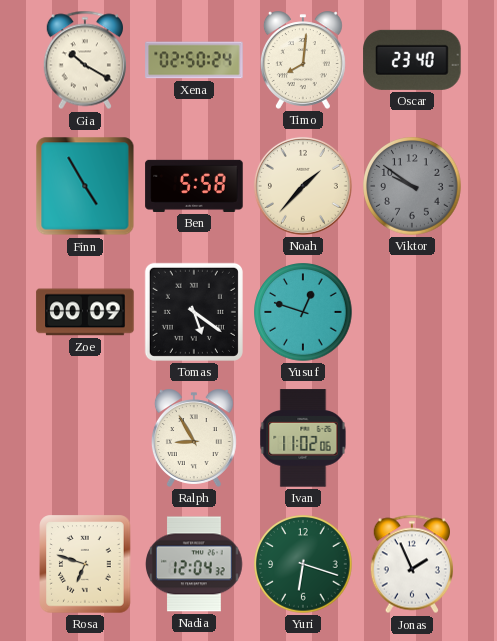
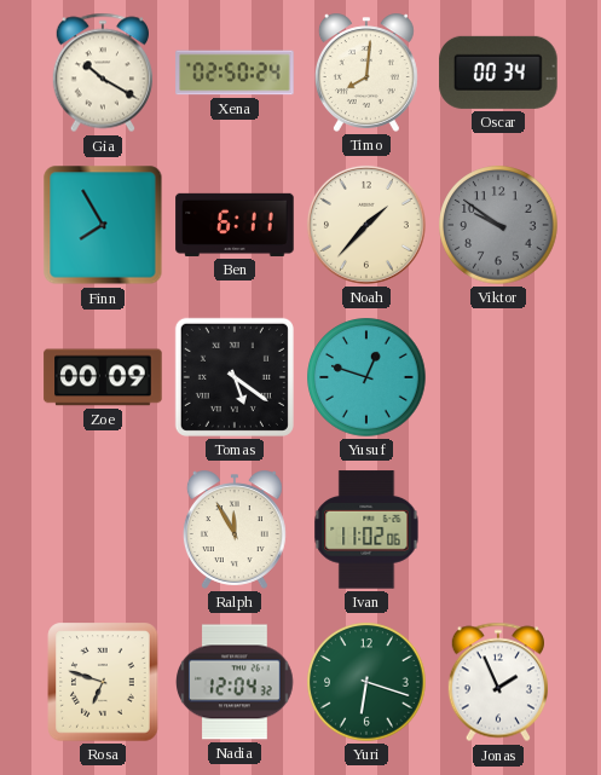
Oscar: 23:40 -> 00:34
Finn: 4:55 -> 7:55
Ben: 5:58 -> 6:11
Ralph: 8:55 -> 11:55
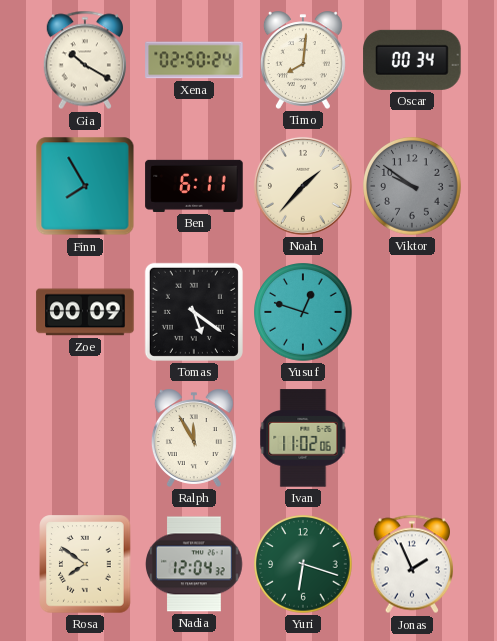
Rosa: 6:48 -> 7:51
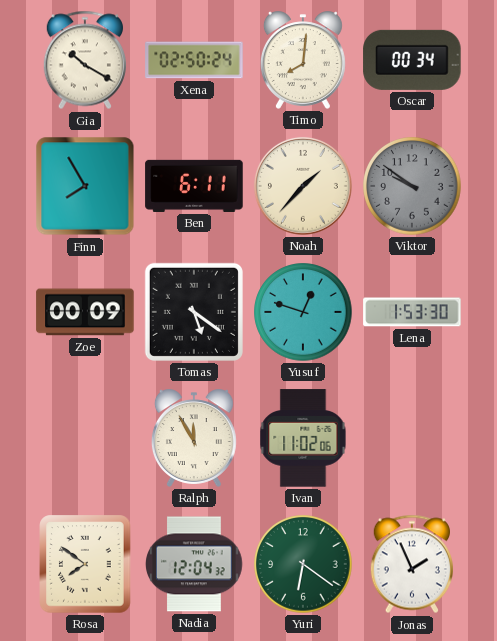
Lena: none -> 1:53
Yuri: 6:18 -> 6:21
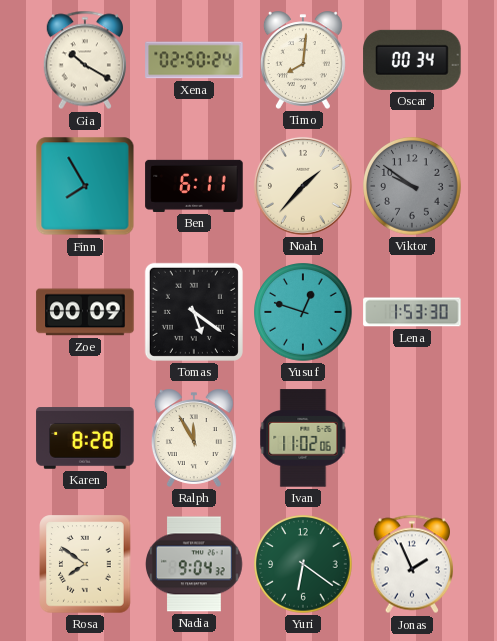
Karen: none -> 8:28
Nadia: 12:04 -> 9:04
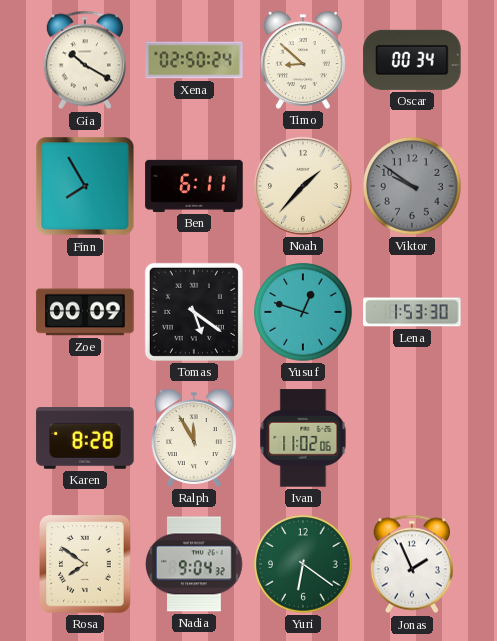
Timo: 8:01 -> 8:52
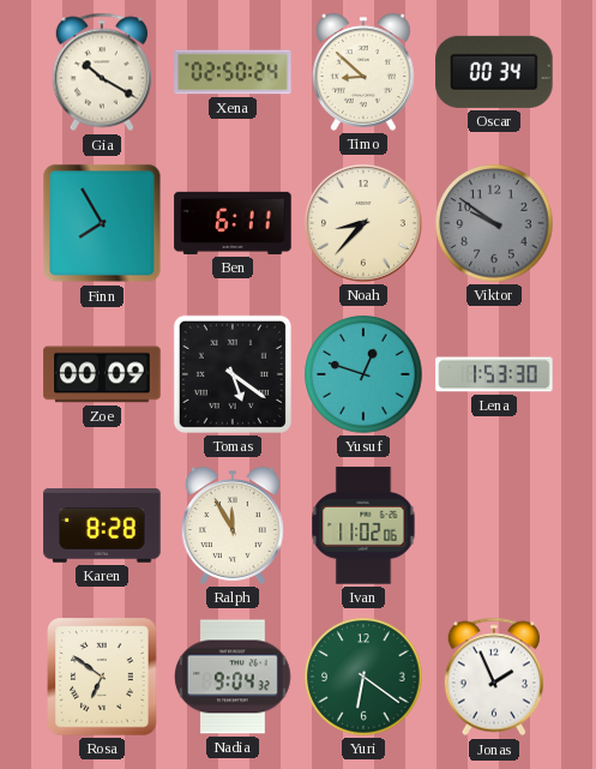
Noah: 1:37 -> 8:37
Rosa: 7:51 -> 6:51
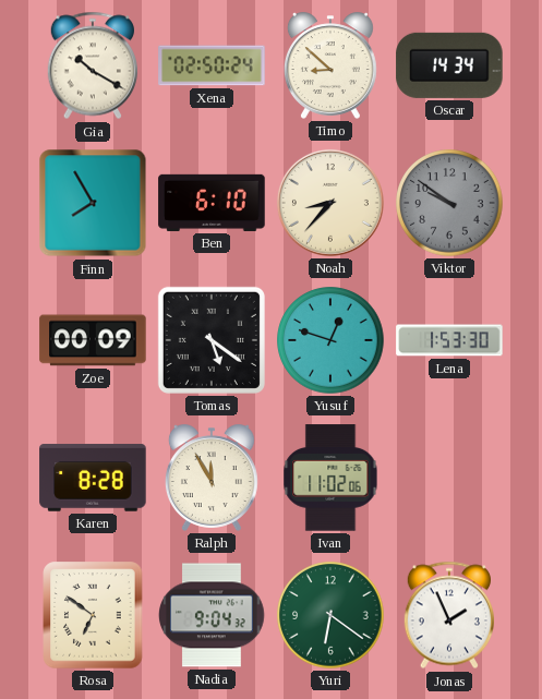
Oscar: 00:34 -> 14:34
Ben: 6:11 -> 6:10
